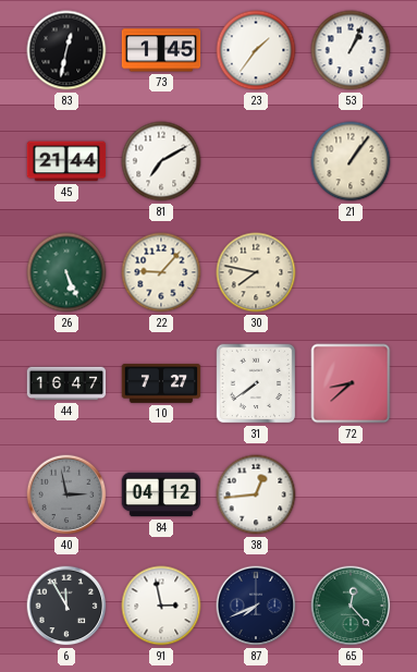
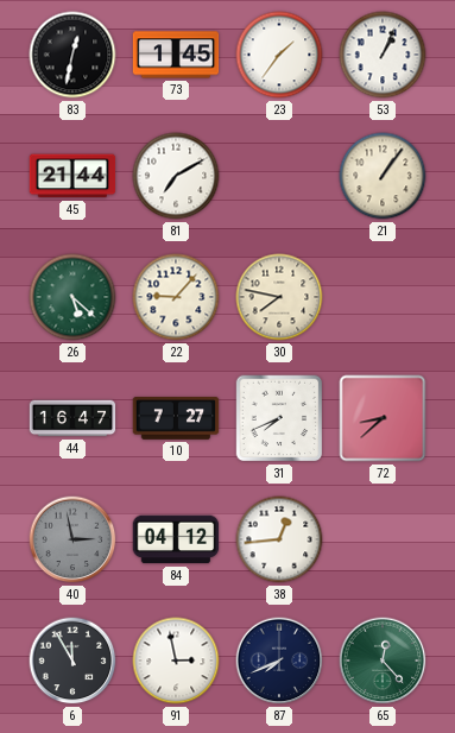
26: 5:26 -> 5:22
31: 7:39 -> 7:41
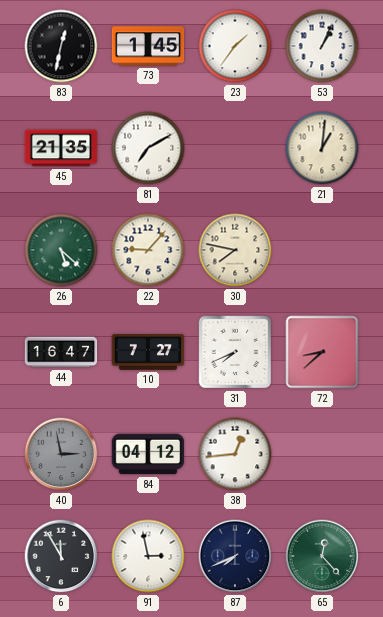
45: 21:44 -> 21:35
21: 1:06 -> 1:01
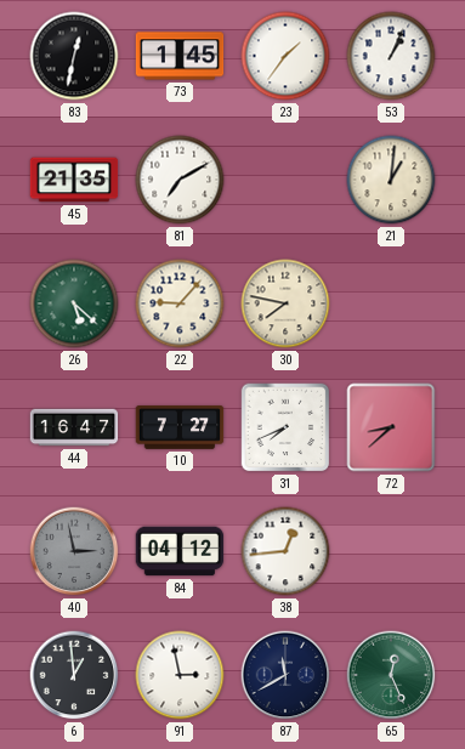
6: 11:55 -> 12:59
87: 7:41 -> 11:40
65: 12:23 -> 12:26
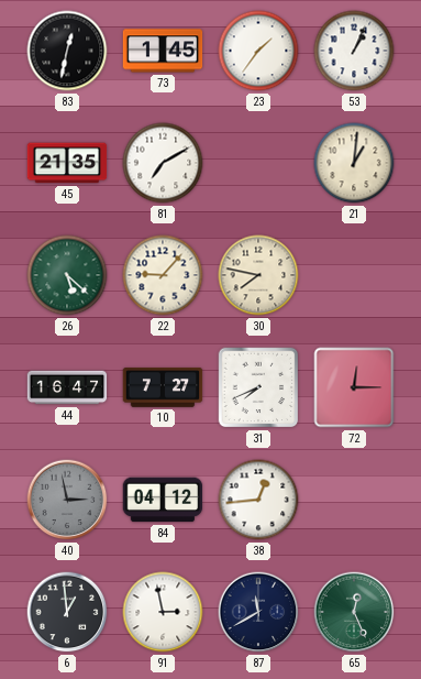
72: 8:38 -> 12:15
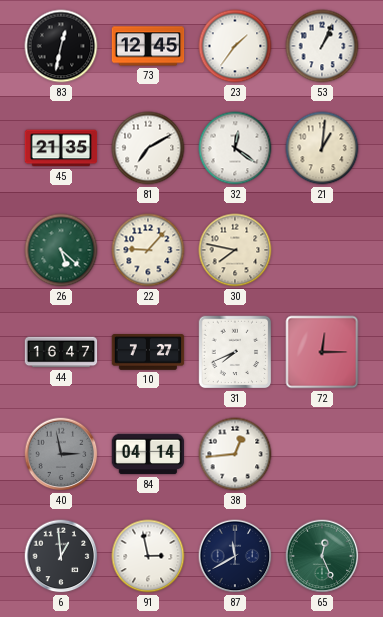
73: 1:45 -> 12:45
32: none -> 12:21
84: 04:12 -> 04:14
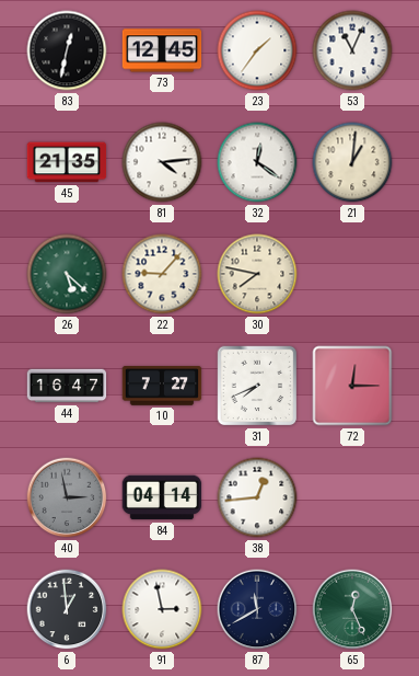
53: 1:04 -> 11:04
81: 7:10 -> 4:14
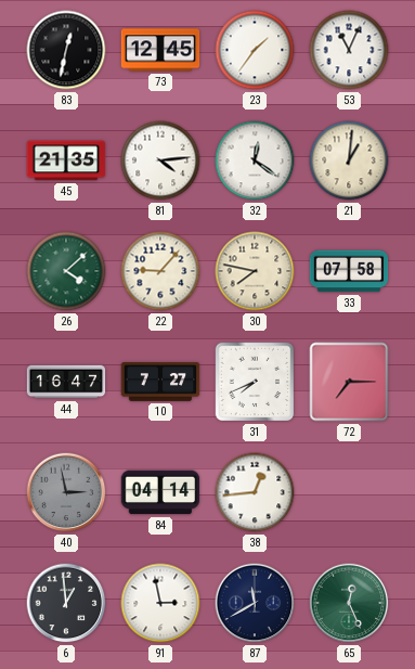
26: 5:22 -> 4:08
33: none -> 07:58
72: 12:15 -> 7:15
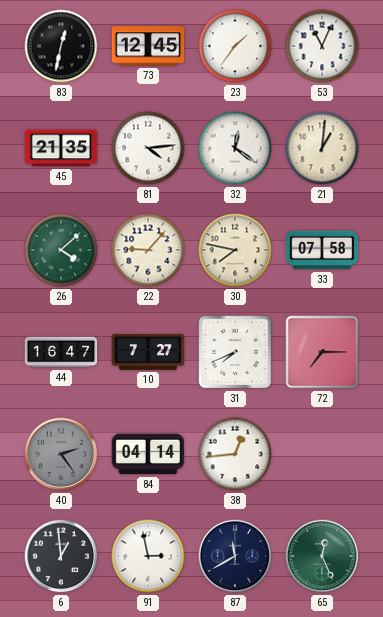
40: 2:58 -> 2:24
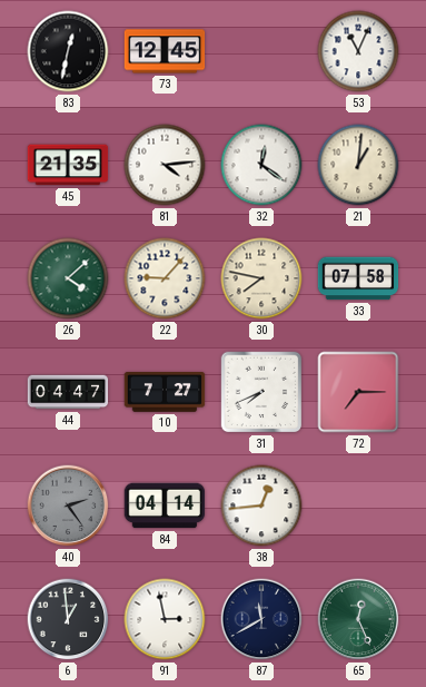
23: 1:36 -> none
44: 16:47 -> 04:47
